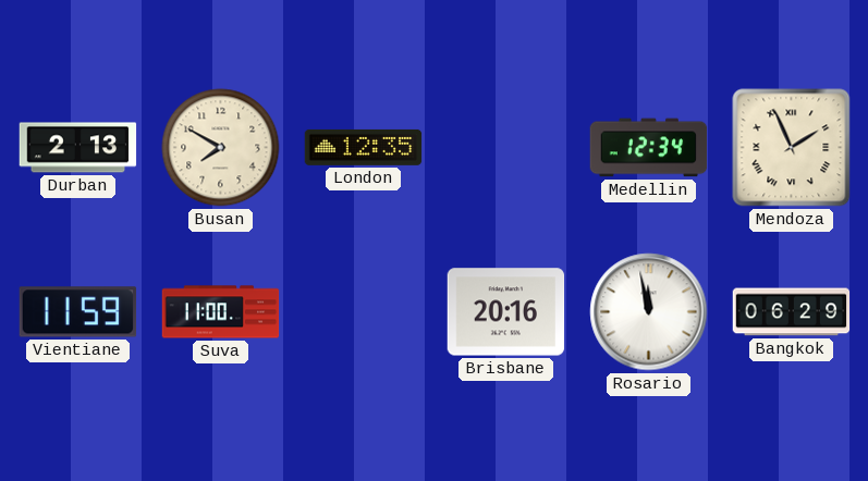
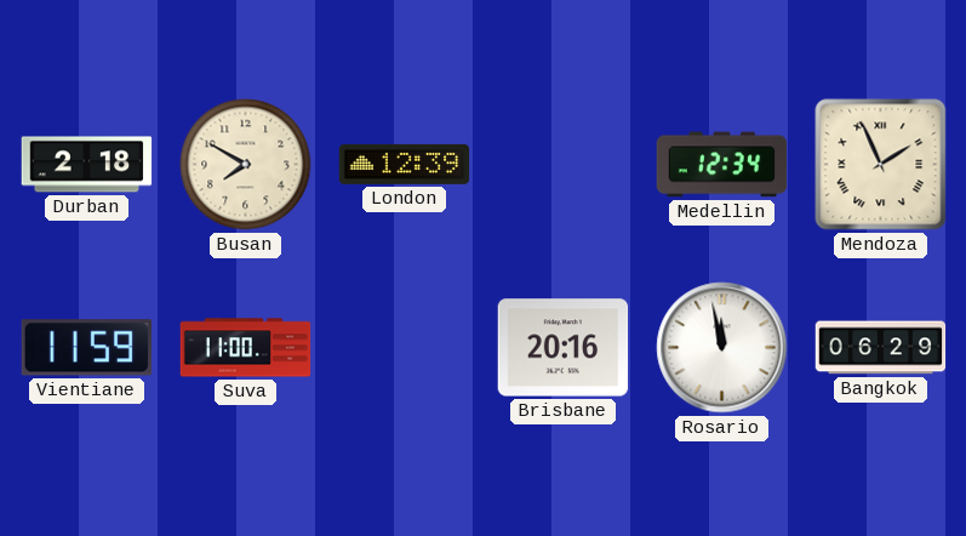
Durban: 2:13 -> 2:18
London: 12:35 -> 12:39
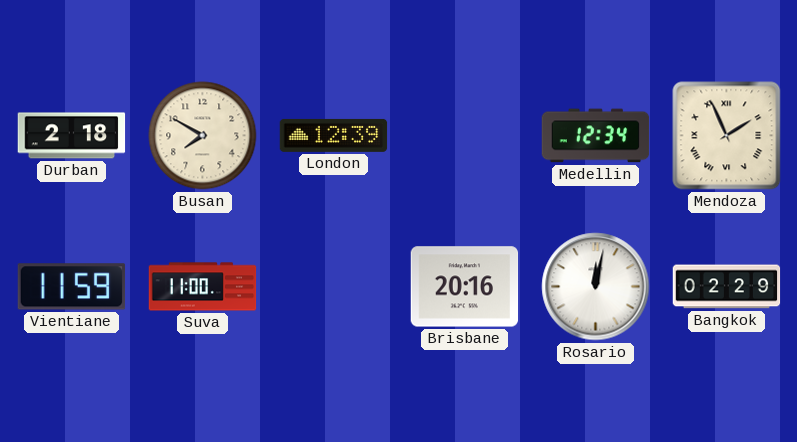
Rosario: 11:58 -> 12:02
Bangkok: 06:29 -> 02:29
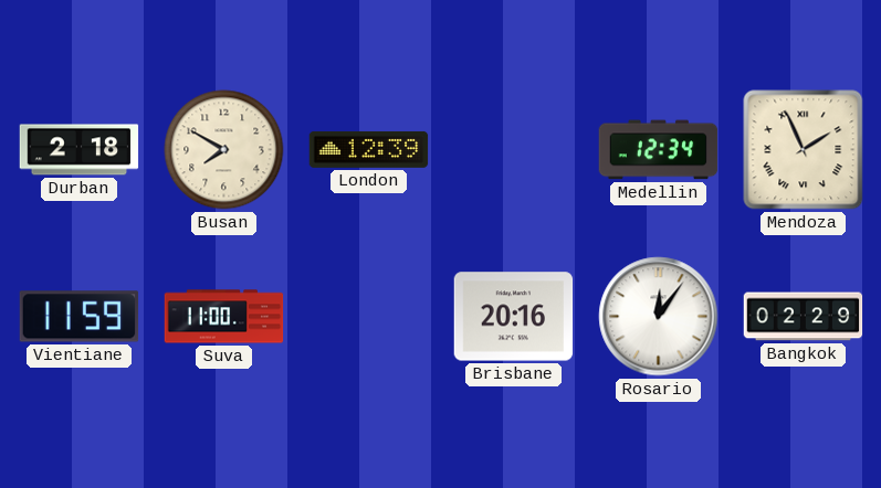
Rosario: 12:02 -> 12:06
